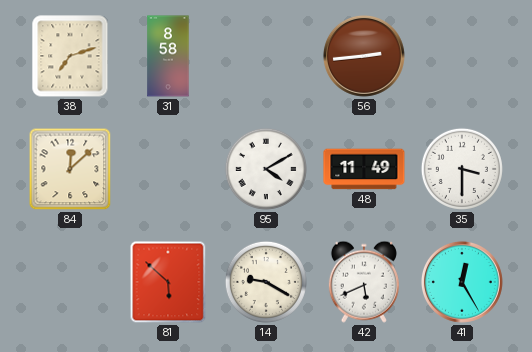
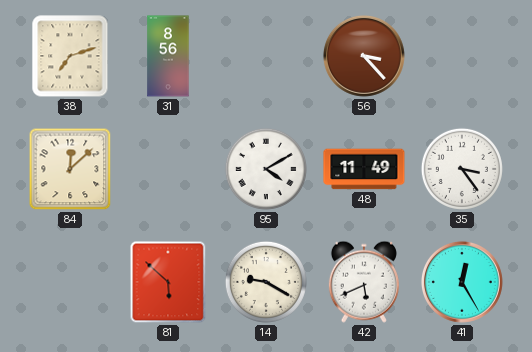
31: 8:58 -> 8:56
56: 2:44 -> 3:23
35: 3:30 -> 3:24
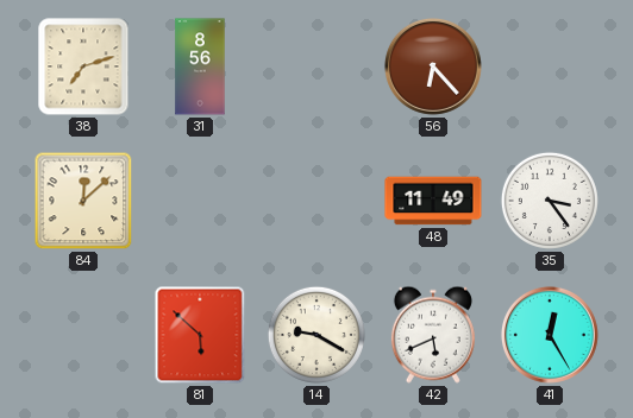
56: 3:23 -> 6:23
95: 4:10 -> none
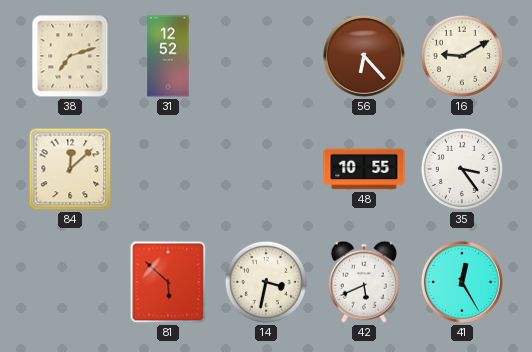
31: 8:56 -> 12:52
16: none -> 9:10
48: 11:49 -> 10:55
14: 9:20 -> 3:32
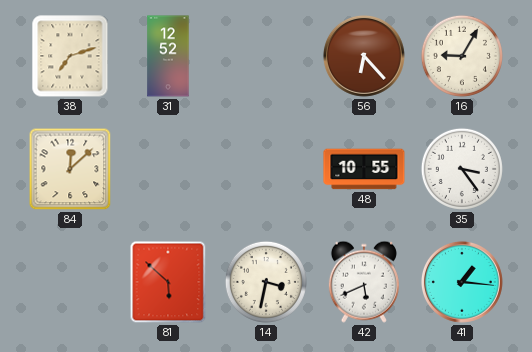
16: 9:10 -> 9:05
41: 12:25 -> 1:16
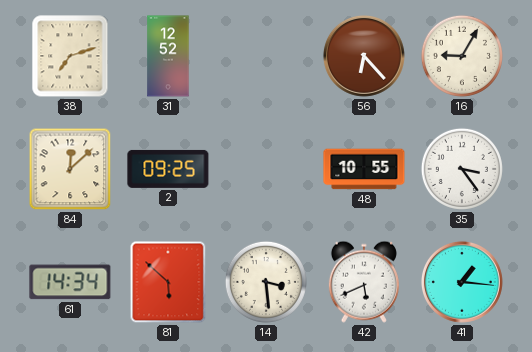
2: none -> 09:25
61: none -> 14:34
14: 3:32 -> 3:29
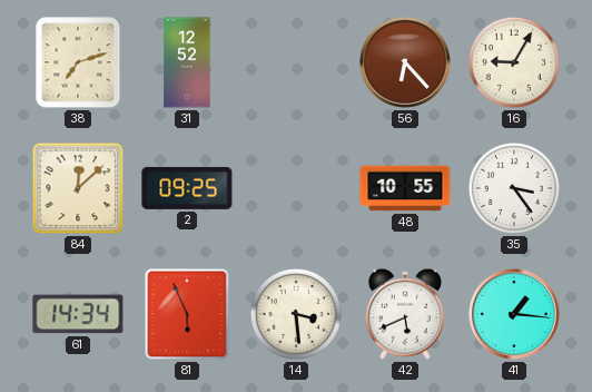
81: 5:52 -> 5:56
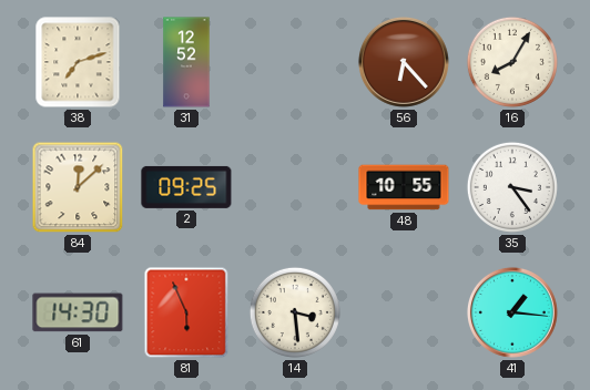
16: 9:05 -> 8:05
61: 14:34 -> 14:30
42: 5:41 -> none
